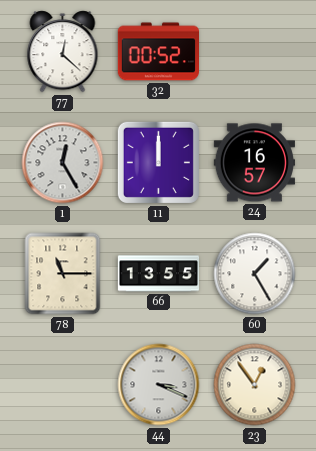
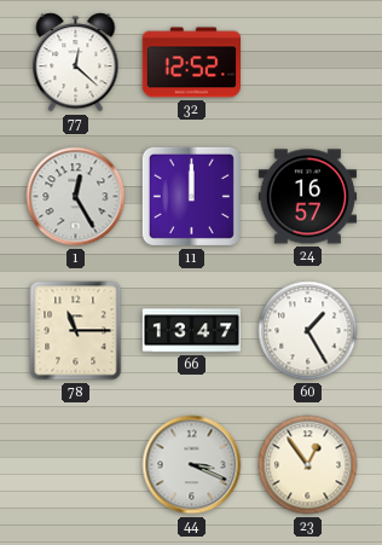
32: 00:52 -> 12:52
66: 13:55 -> 13:47
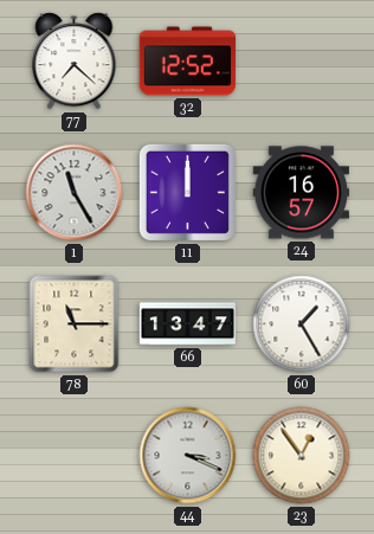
77: 12:22 -> 7:22
1: 12:25 -> 11:25
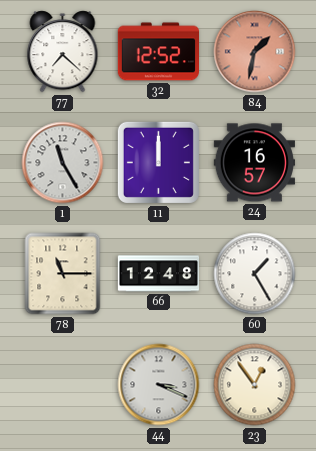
84: none -> 1:32
66: 13:47 -> 12:48
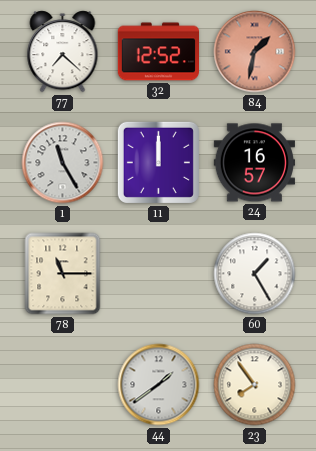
66: 12:48 -> none
44: 3:19 -> 1:39
23: 12:54 -> 7:54
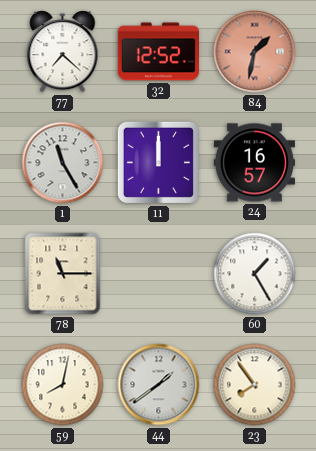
59: none -> 8:02
